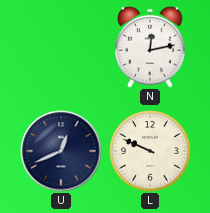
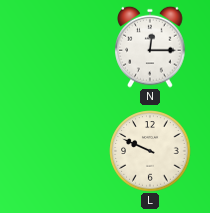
N: 12:13 -> 12:15
U: 12:41 -> none
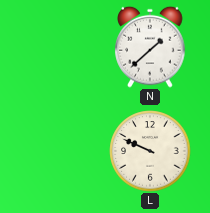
N: 12:15 -> 1:38
